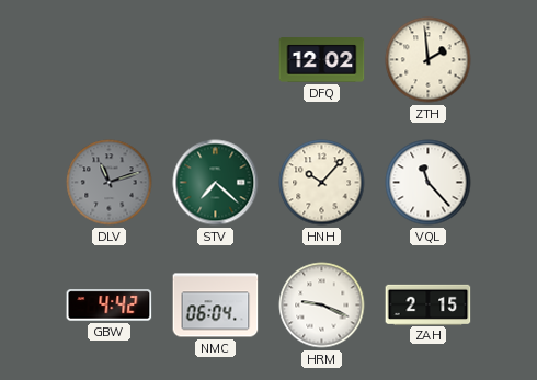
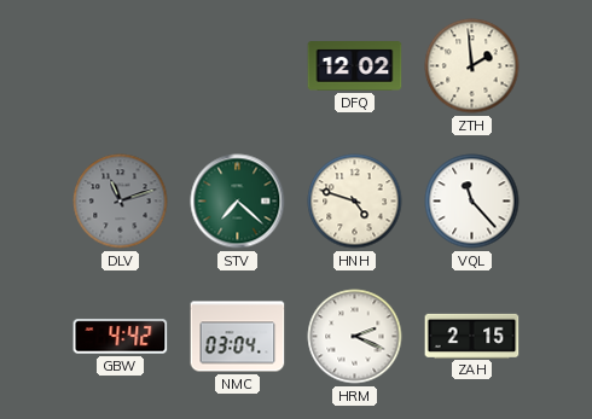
HNH: 10:07 -> 4:48
NMC: 06:04 -> 03:04
HRM: 9:19 -> 2:19
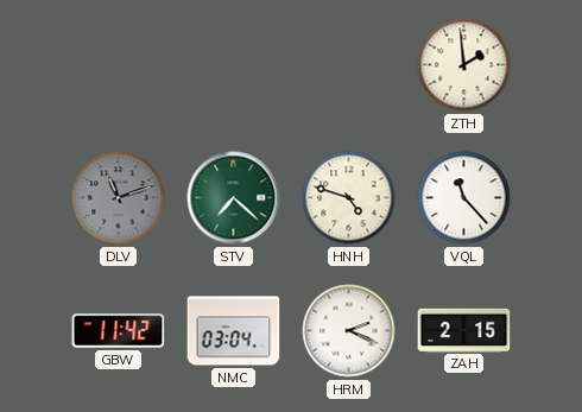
DFQ: 12:02 -> none
GBW: 4:42 -> 11:42
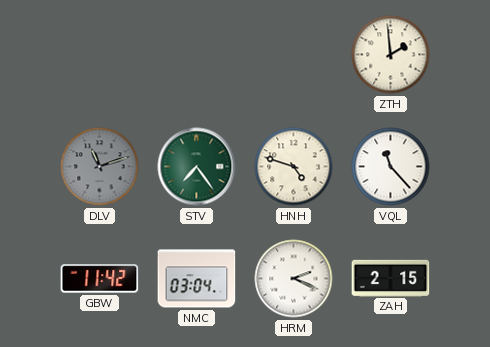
STV: 7:22 -> 7:24
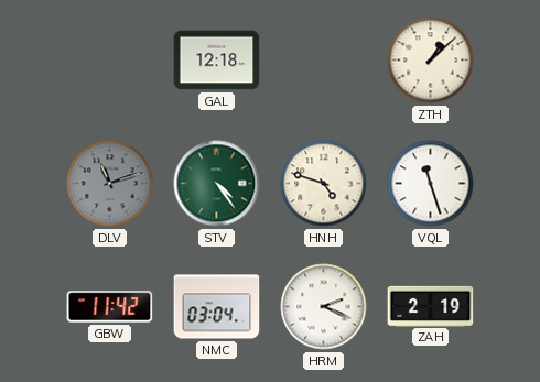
GAL: none -> 12:18
ZTH: 1:59 -> 1:08
STV: 7:24 -> 4:24
VQL: 11:23 -> 11:27
ZAH: 2:15 -> 2:19
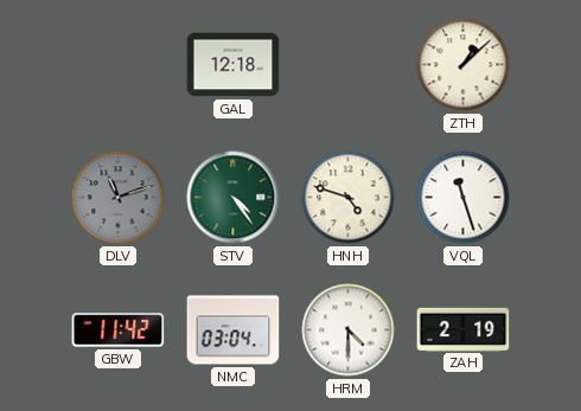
HRM: 2:19 -> 4:30
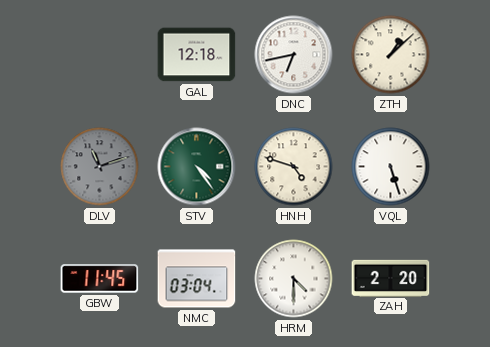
DNC: none -> 6:43
VQL: 11:27 -> 5:27
GBW: 11:42 -> 11:45
ZAH: 2:19 -> 2:20
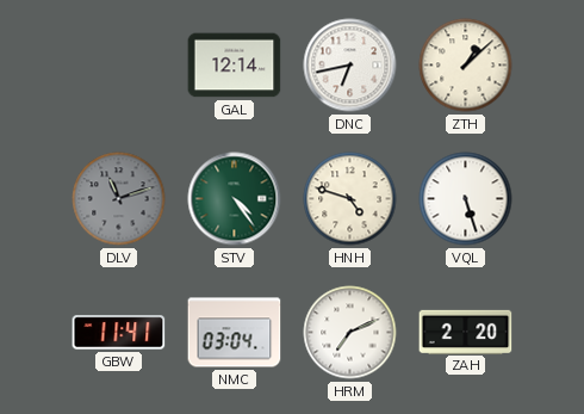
GAL: 12:18 -> 12:14
GBW: 11:45 -> 11:41
HRM: 4:30 -> 7:11
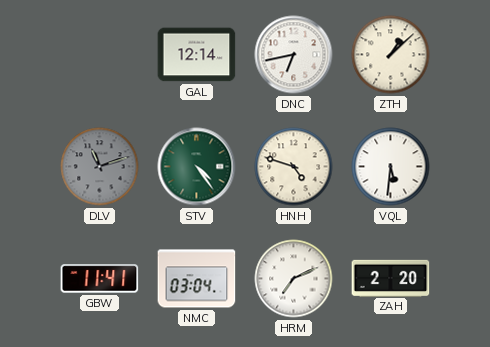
VQL: 5:27 -> 5:31
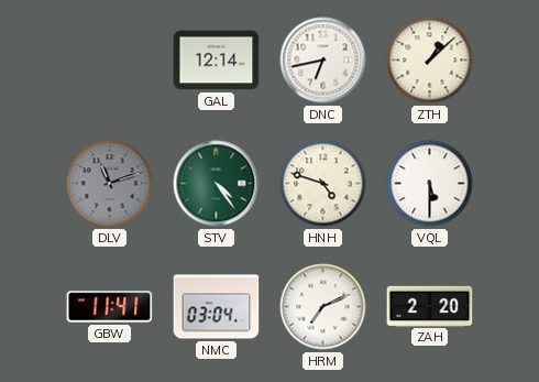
VQL: 5:31 -> 5:30
